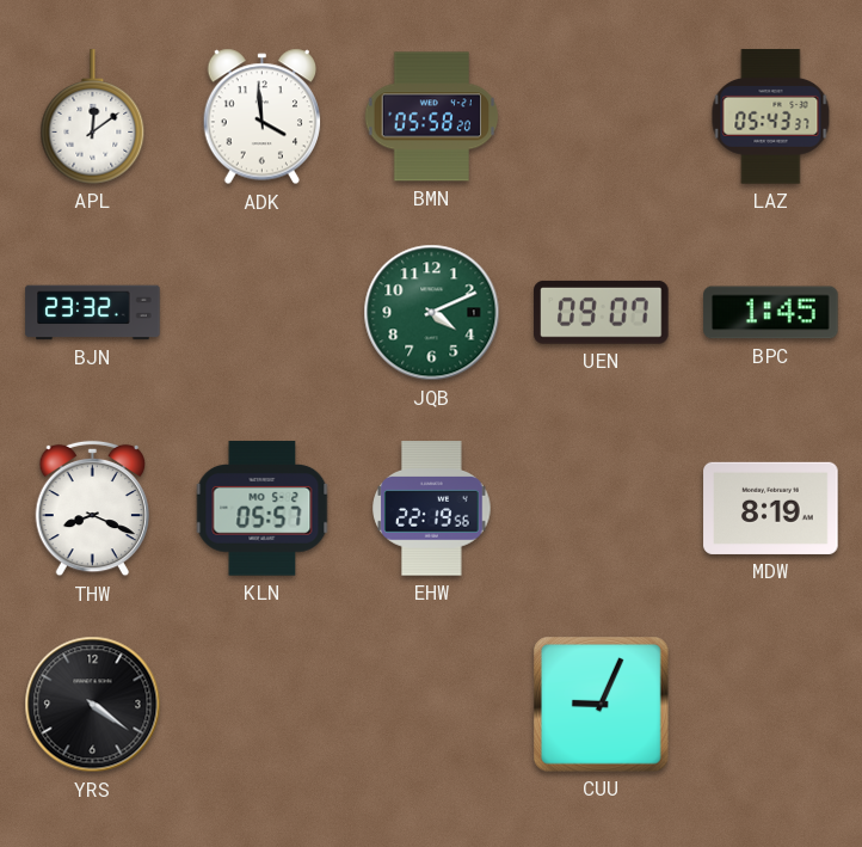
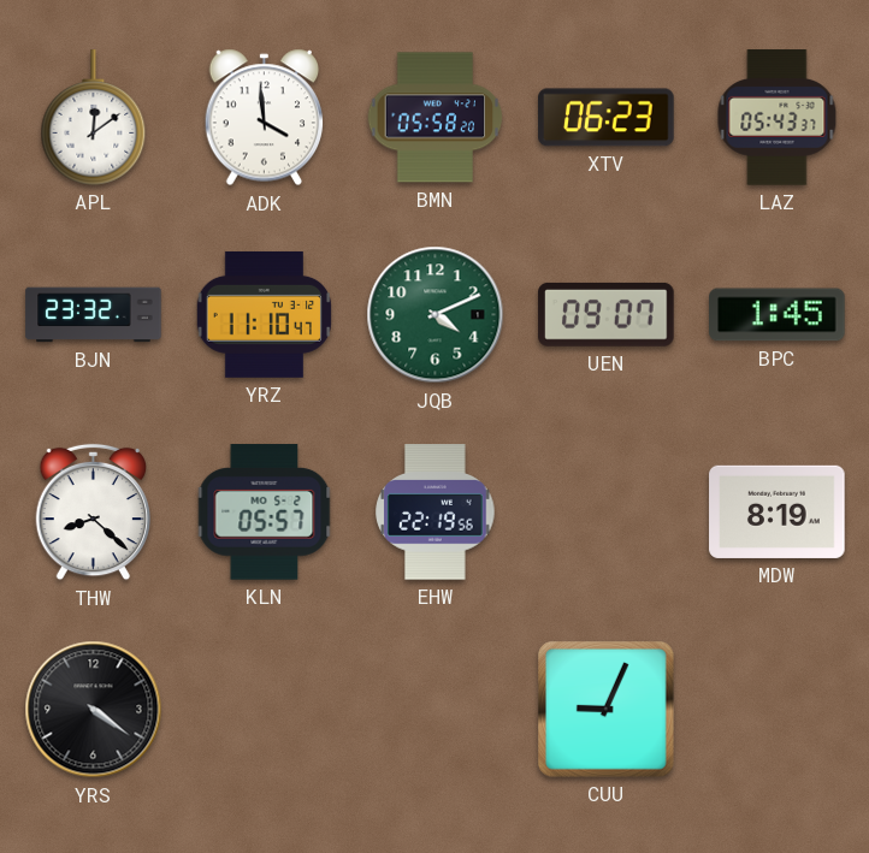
XTV: none -> 06:23
YRZ: none -> 11:10
THW: 8:19 -> 8:22
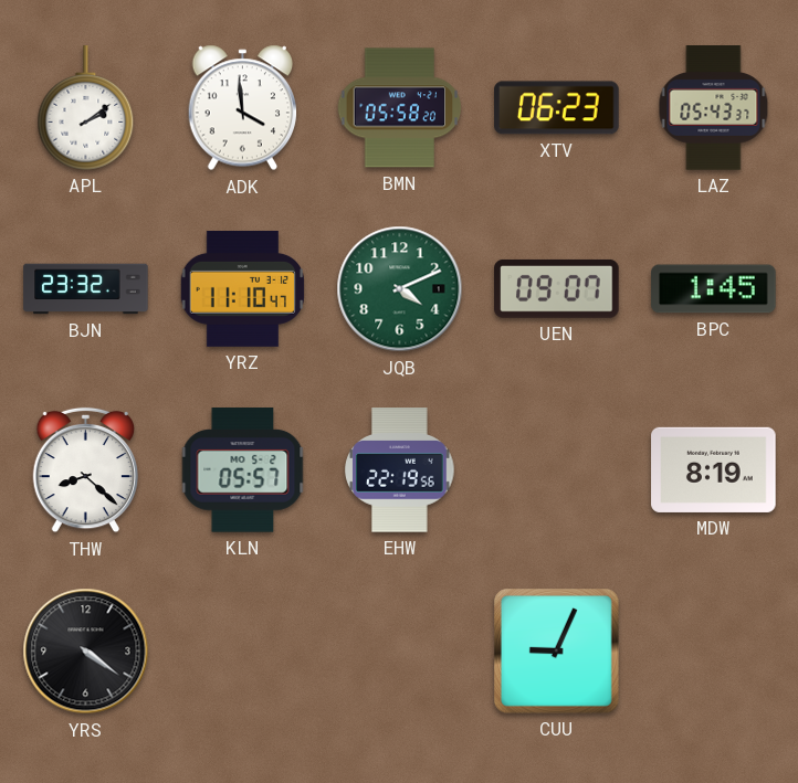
APL: 12:09 -> 2:09
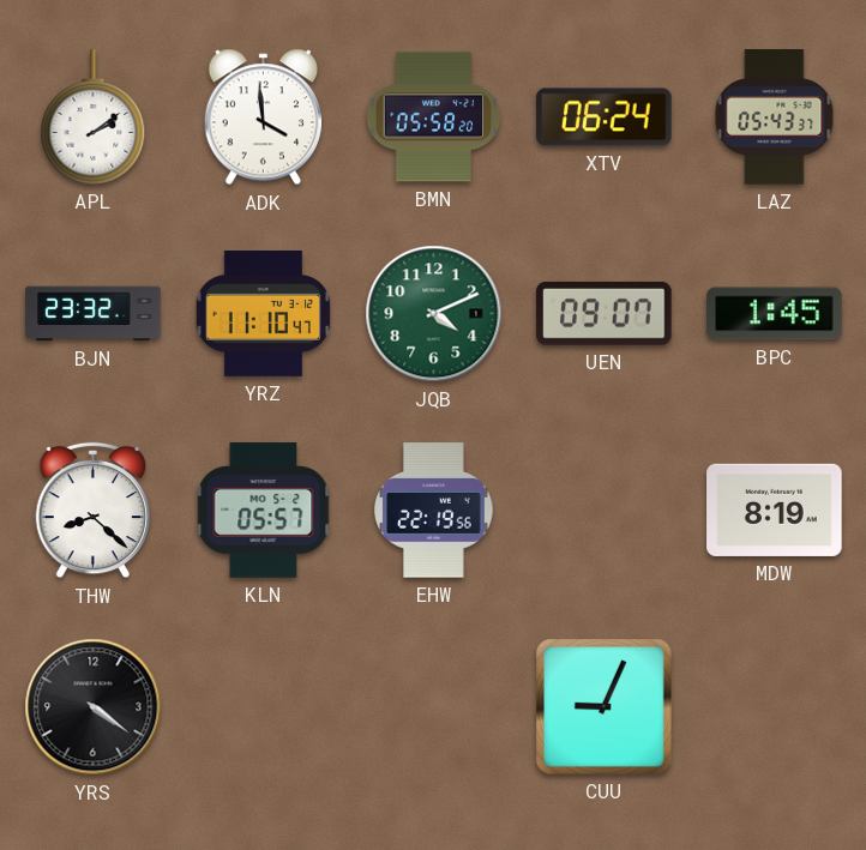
XTV: 06:23 -> 06:24
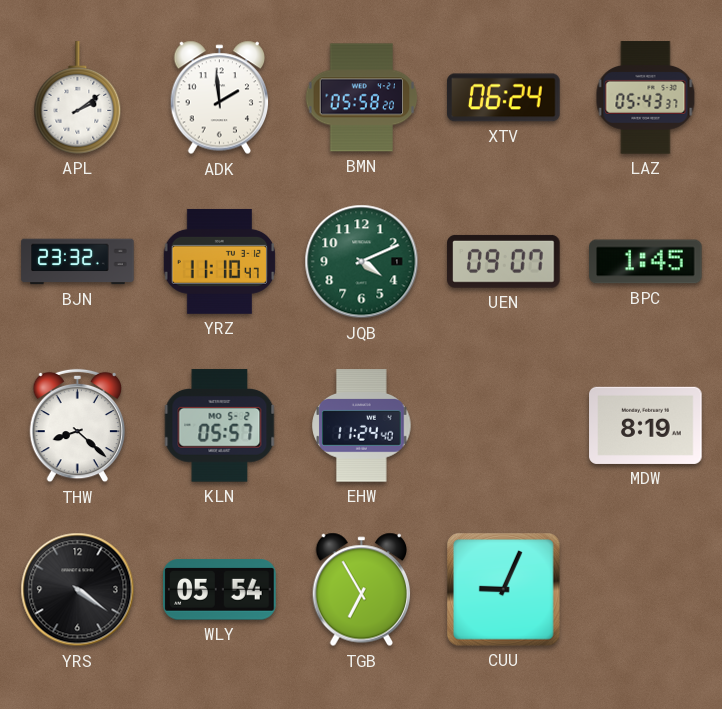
ADK: 3:59 -> 1:59
EHW: 22:19 -> 11:24
WLY: none -> 05:54
TGB: none -> 6:55
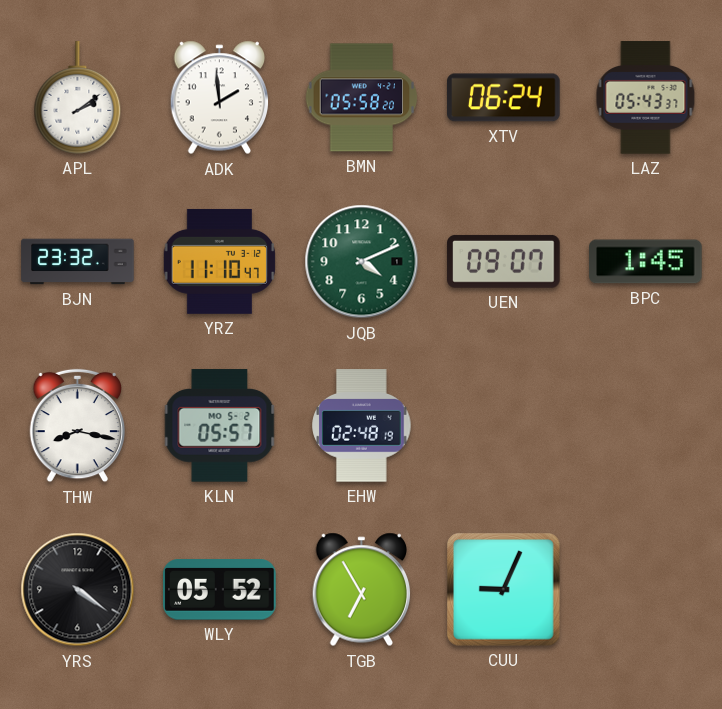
THW: 8:22 -> 8:17
EHW: 11:24 -> 02:48
MDW: 8:19 -> none
WLY: 05:54 -> 05:52
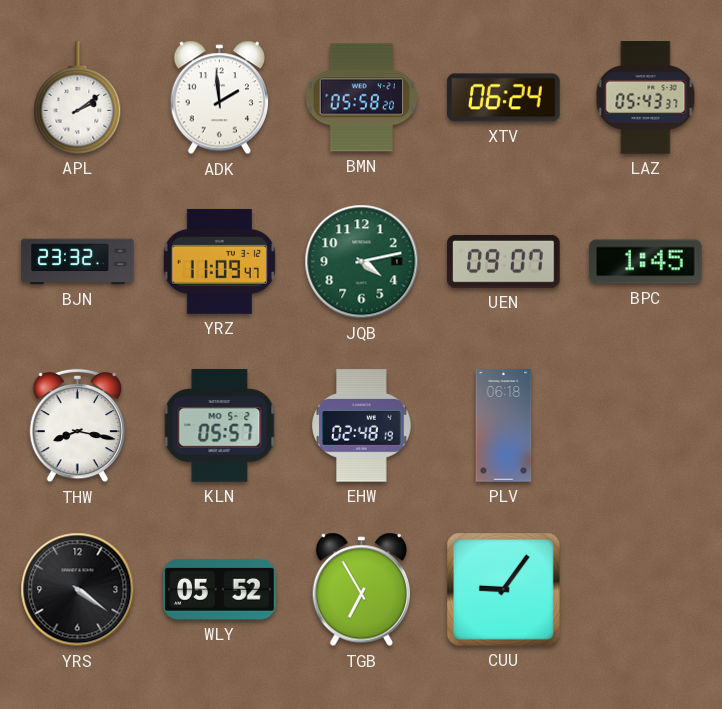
YRZ: 11:10 -> 11:09
JQB: 4:11 -> 4:13
PLV: none -> 06:18
CUU: 9:04 -> 9:06
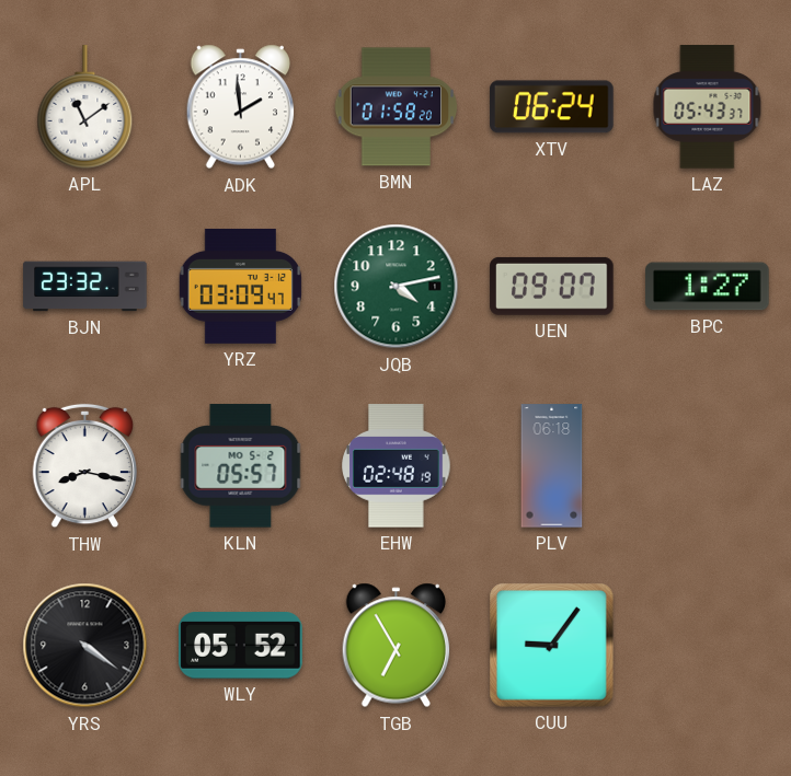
APL: 2:09 -> 11:09
BMN: 05:58 -> 01:58
YRZ: 11:09 -> 03:09
BPC: 1:45 -> 1:27
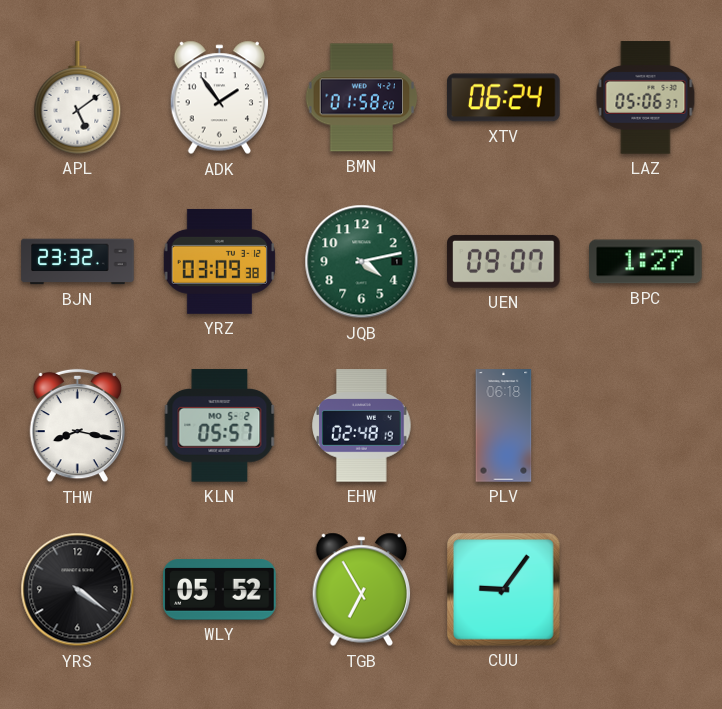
APL: 11:09 -> 5:09
ADK: 1:59 -> 1:54
LAZ: 05:43 -> 05:06
YRZ: 03:09:47 -> 03:09:38
